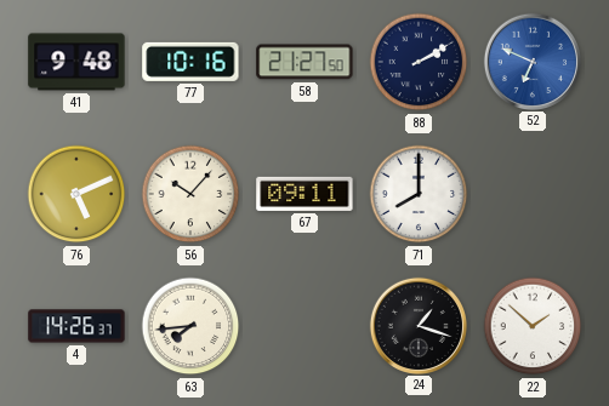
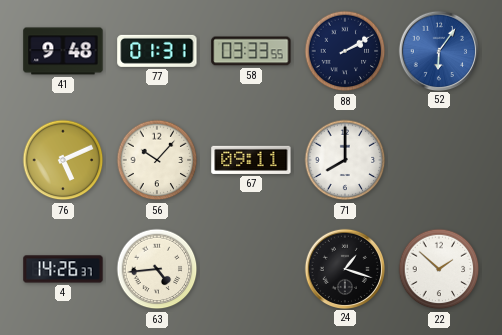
77: 10:16 -> 01:31
58: 21:27 -> 03:33
52: 6:49 -> 6:06
63: 7:44 -> 4:44
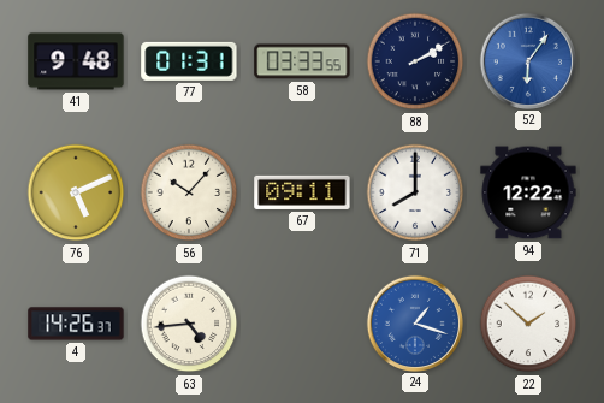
94: none -> 12:22
24 dial: black -> blue
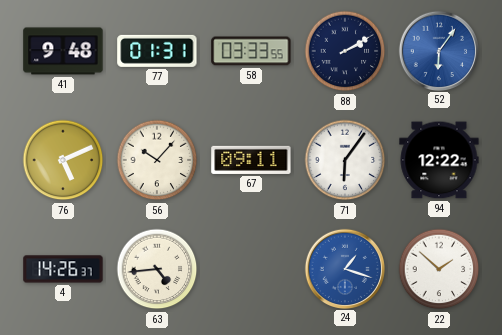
71: 8:00 -> 6:06
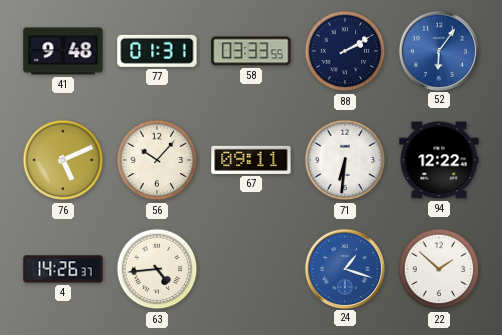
71: 6:06 -> 6:31
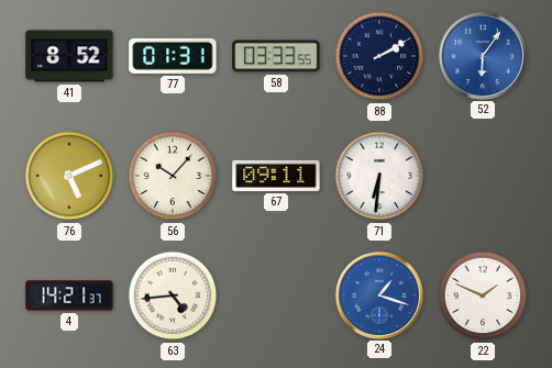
41: 9:48 -> 8:52
94: 12:22 -> none
4: 14:26 -> 14:21
22: 1:52 -> 1:49
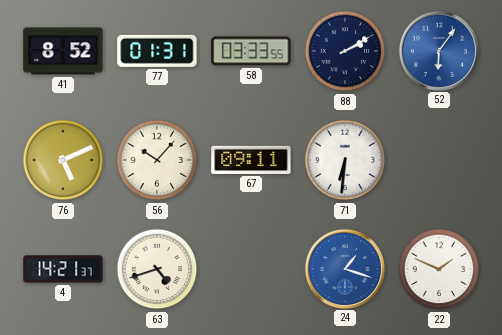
63: 4:44 -> 4:42
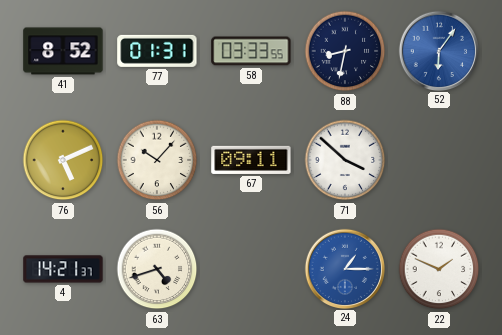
88: 2:10 -> 8:32
71: 6:31 -> 3:52
24: 1:18 -> 1:15
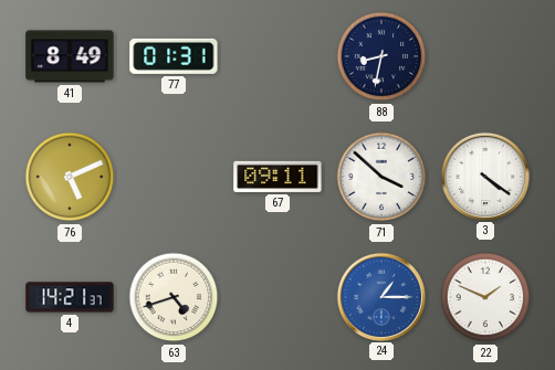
41: 8:52 -> 8:49
58: 03:33 -> none
52: 6:06 -> none
56: 10:07 -> none
3: none -> 4:21
